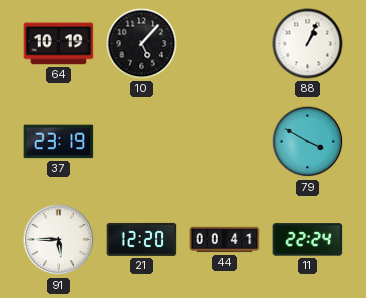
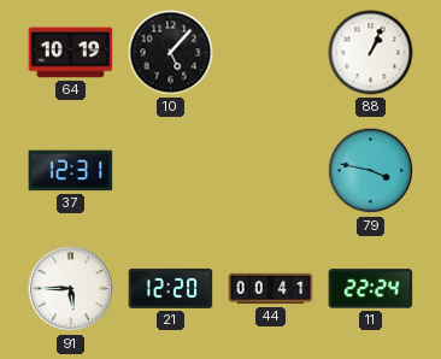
37: 23:19 -> 12:31
79: 3:50 -> 3:47
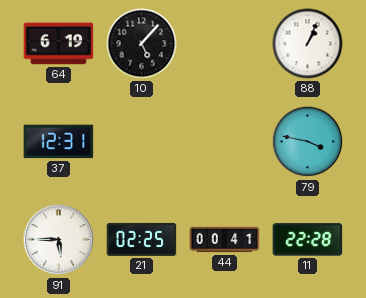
64: 10:19 -> 6:19
21: 12:20 -> 02:25
11: 22:24 -> 22:28
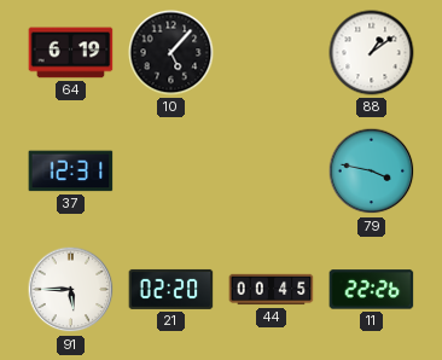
88: 1:04 -> 1:09
21: 02:25 -> 02:20
44: 00:41 -> 00:45
11: 22:28 -> 22:26
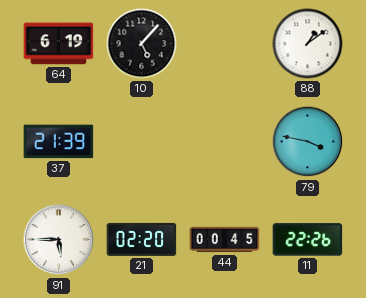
37: 12:31 -> 21:39
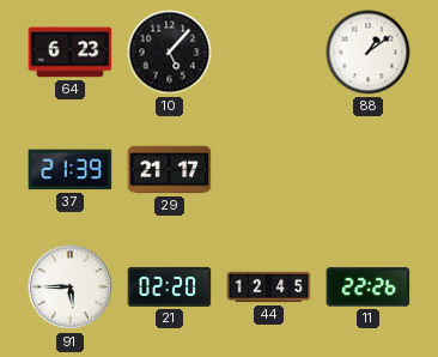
64: 6:19 -> 6:23
29: none -> 21:17
79: 3:47 -> none
44: 00:45 -> 12:45
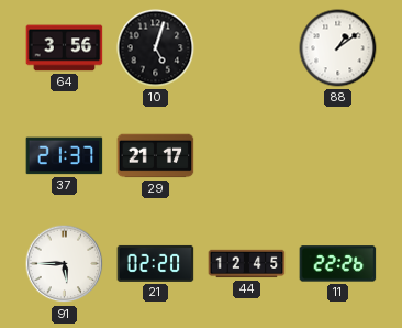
64: 6:23 -> 3:56
10: 5:07 -> 5:03
37: 21:39 -> 21:37
